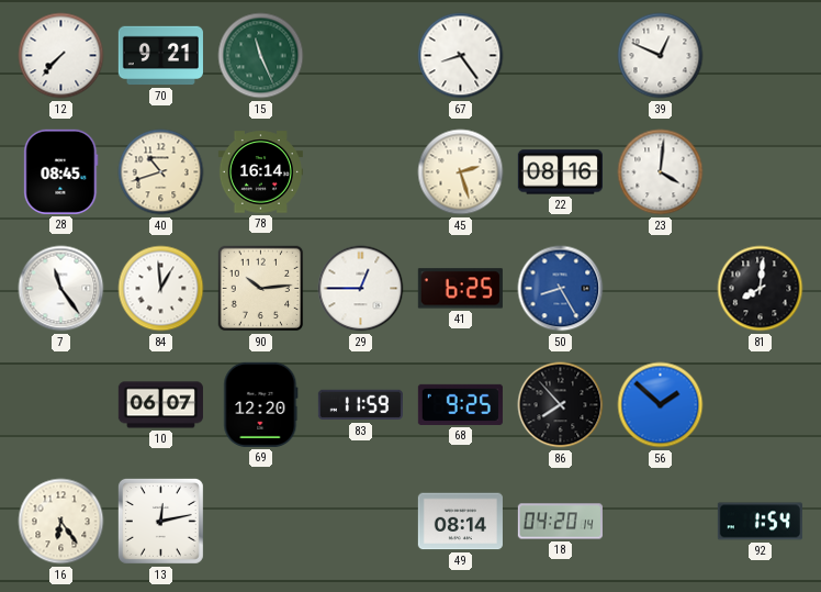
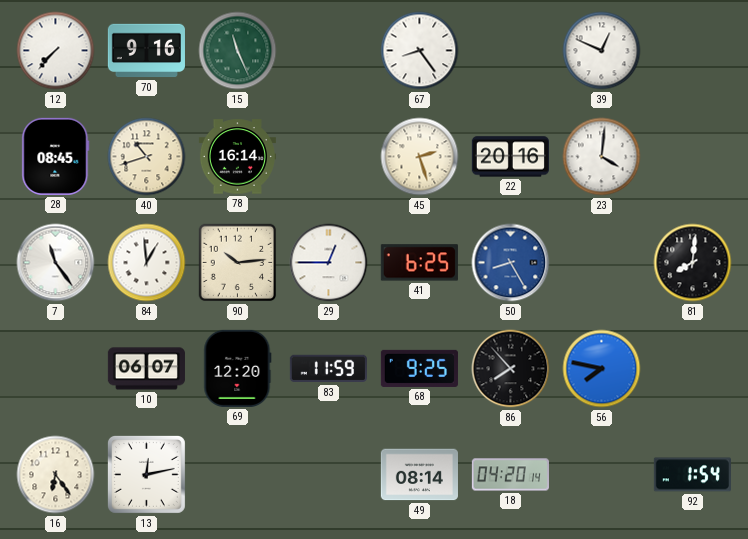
70: 9:21 -> 9:16
22: 08:16 -> 20:16
56: 1:52 -> 7:47
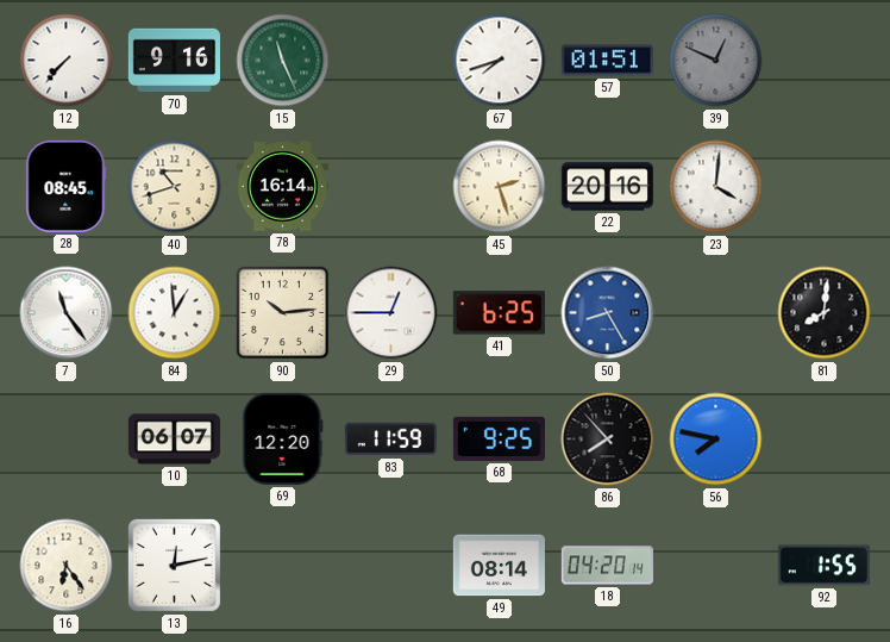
67: 8:24 -> 7:42
57: none -> 01:51
39 dial: white -> grey
92: 1:54 -> 1:55
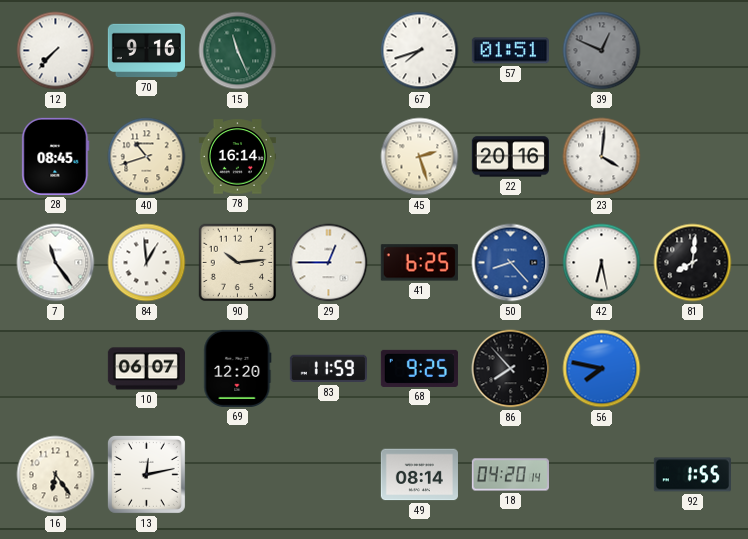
50: 8:25 -> 8:23
42: none -> 6:28
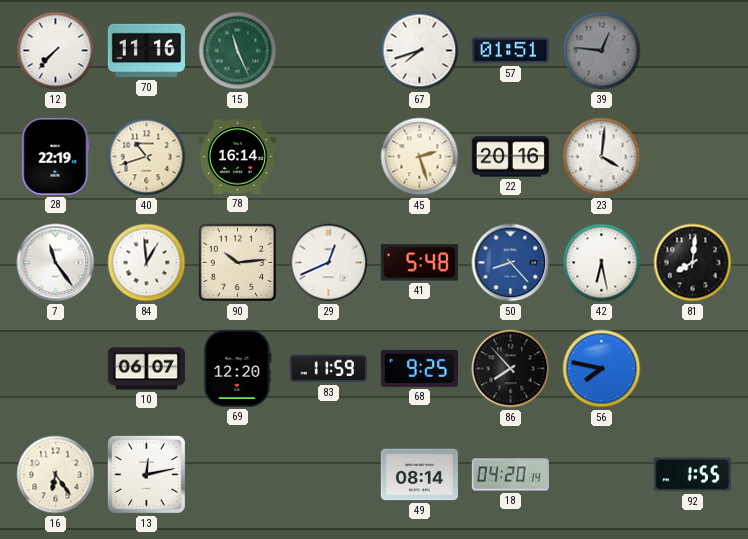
70: 9:16 -> 11:16
39: 12:49 -> 12:46
28: 08:45 -> 22:19
29: 12:45 -> 12:41
41: 6:25 -> 5:48
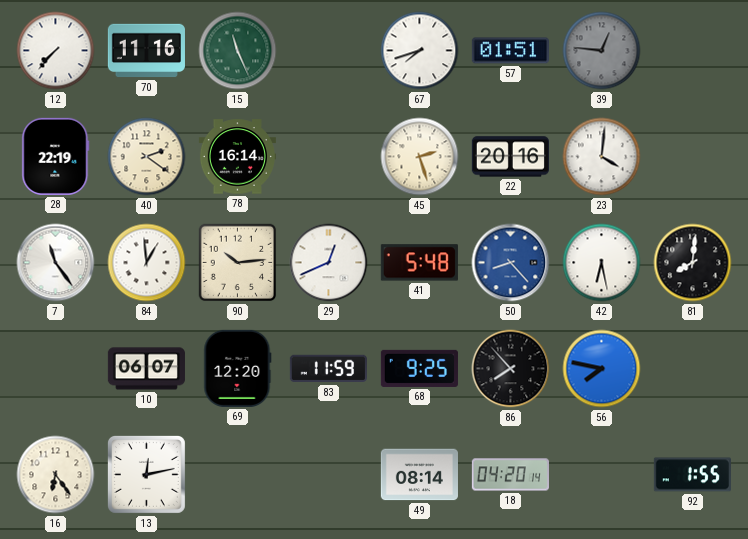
40: 10:42 -> 2:21
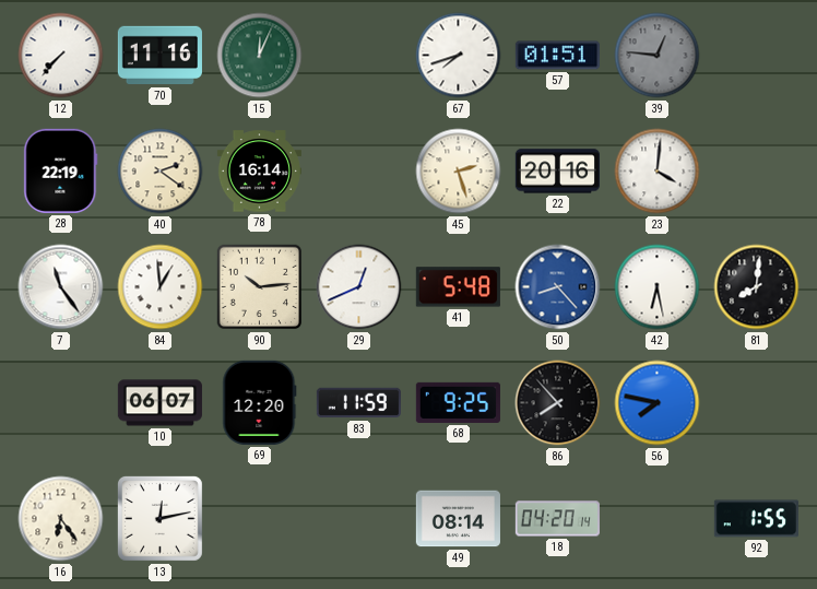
15: 11:26 -> 12:04
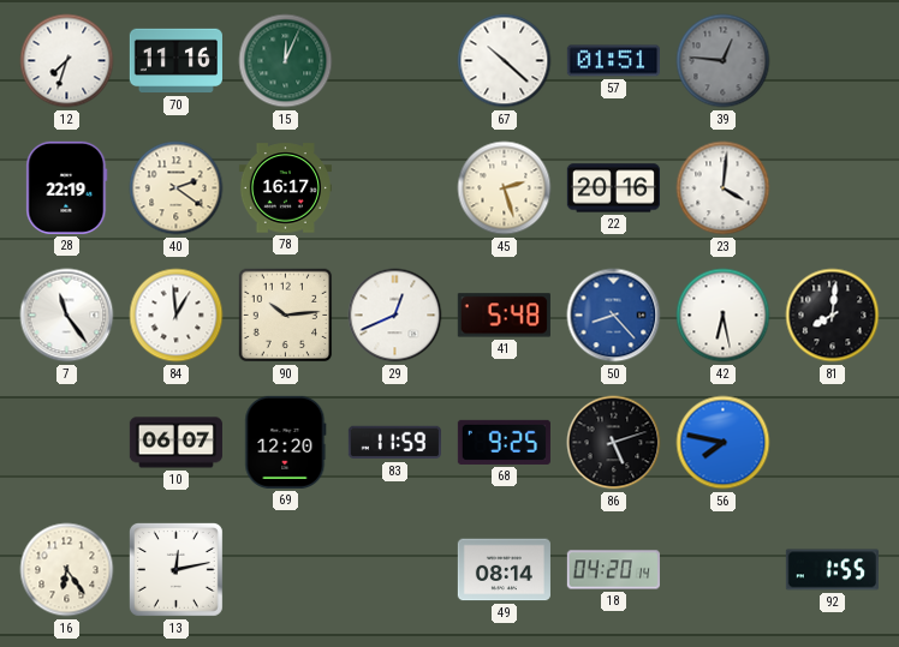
12: 7:37 -> 7:33
67: 7:42 -> 10:22
78: 16:14 -> 16:17
86: 7:53 -> 5:12
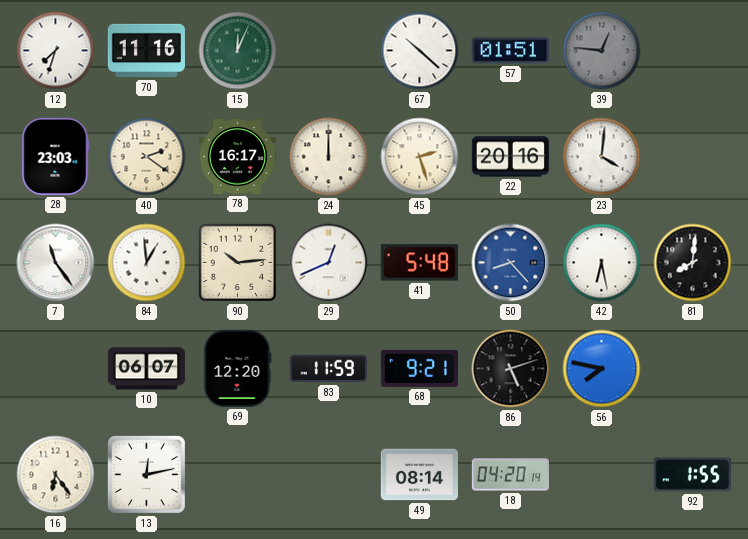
28: 22:19 -> 23:03
24: none -> 12:00
68: 9:25 -> 9:21
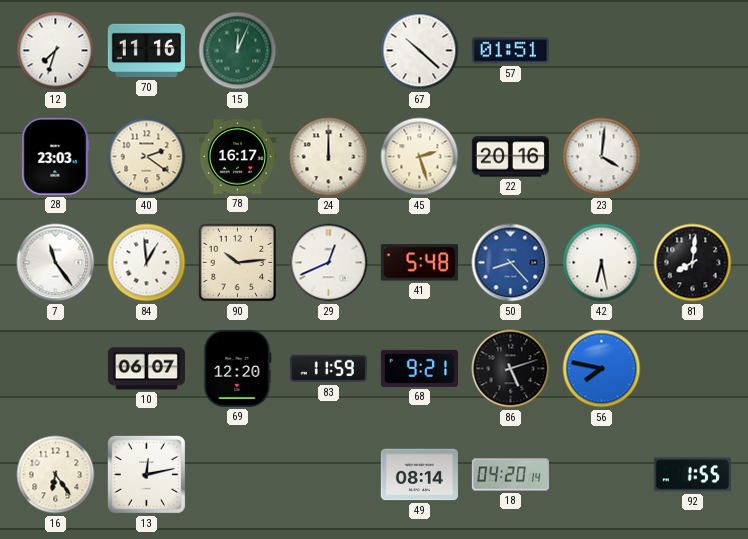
39: 12:46 -> none
